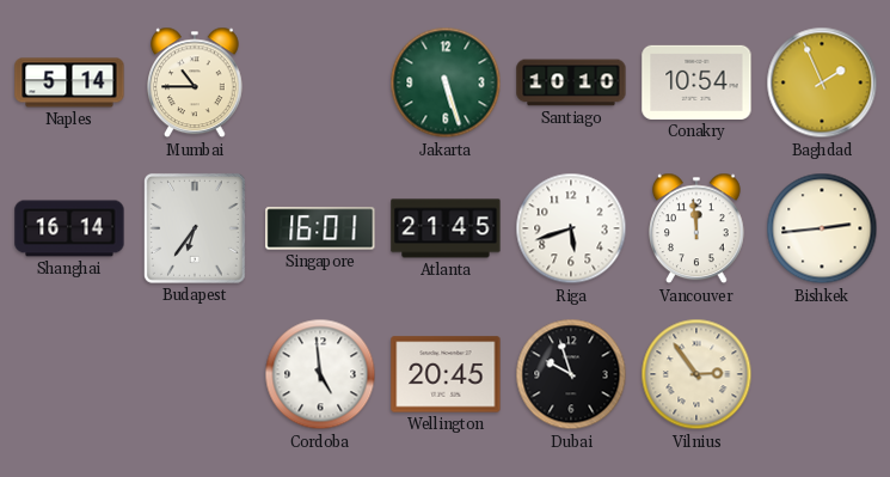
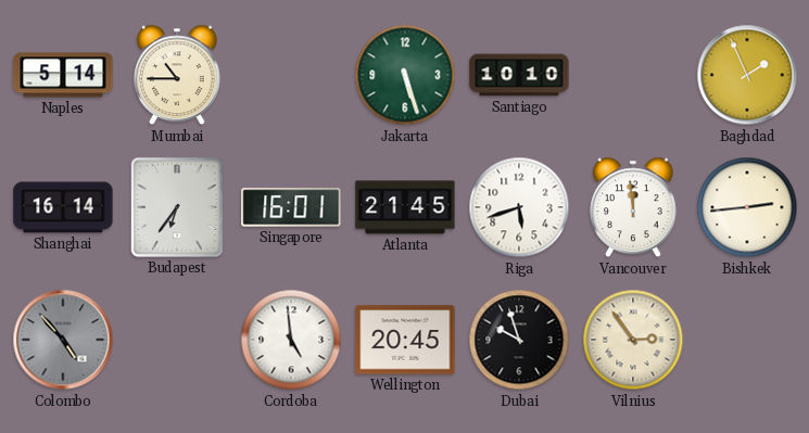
Conakry: 10:54 -> none
Colombo: none -> 4:53
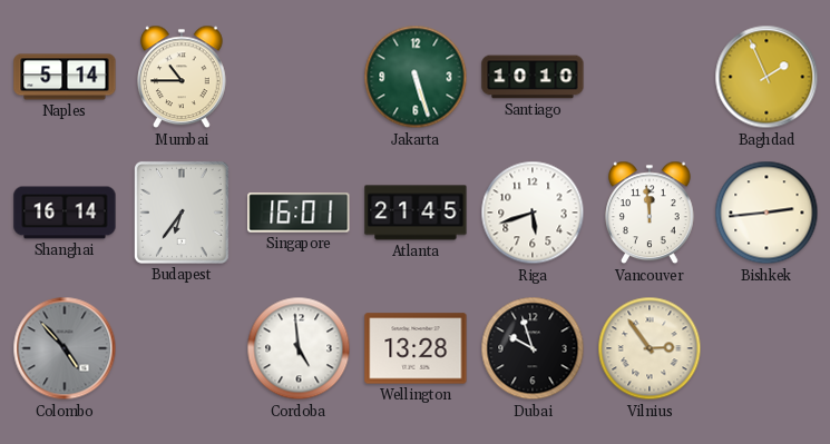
Wellington: 20:45 -> 13:28
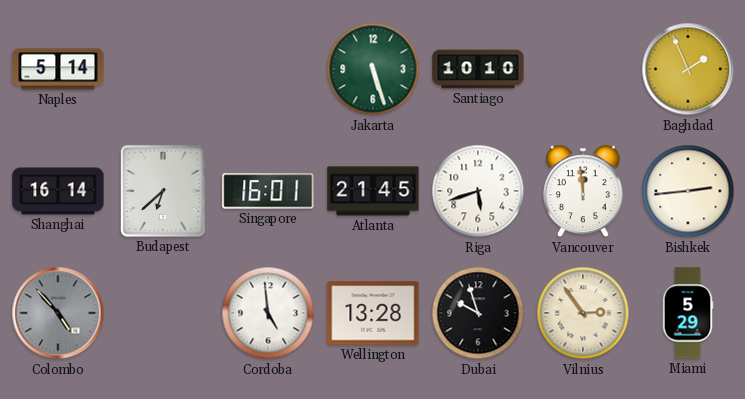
Mumbai: 10:45 -> none
Budapest: 6:36 -> 6:38
Miami: none -> 5:29
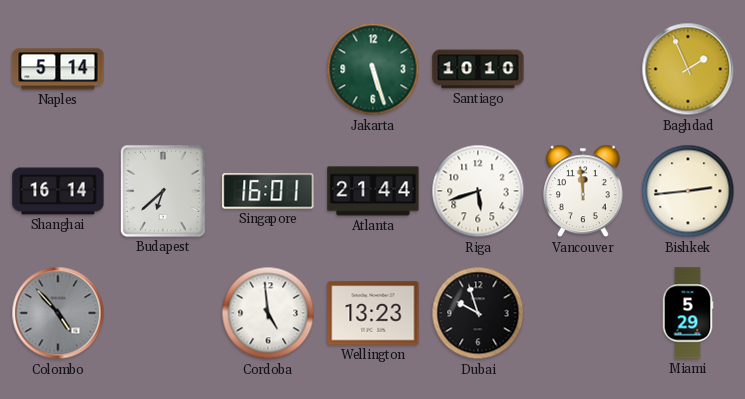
Atlanta: 21:45 -> 21:44
Wellington: 13:28 -> 13:23
Vilnius: 2:54 -> none
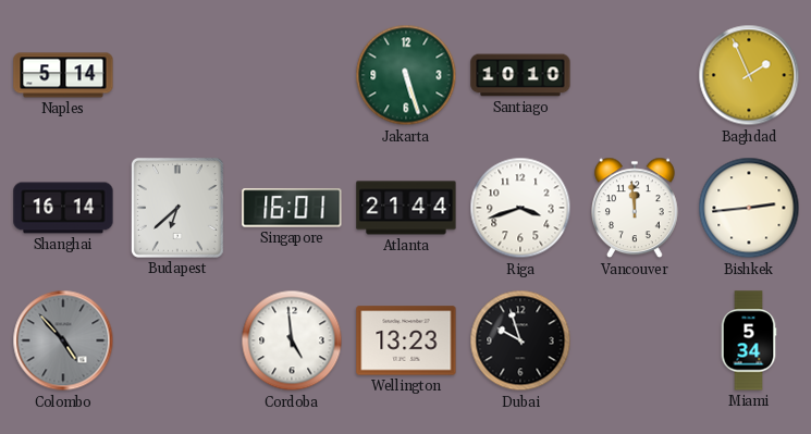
Riga: 5:42 -> 3:42
Miami: 5:29 -> 5:34
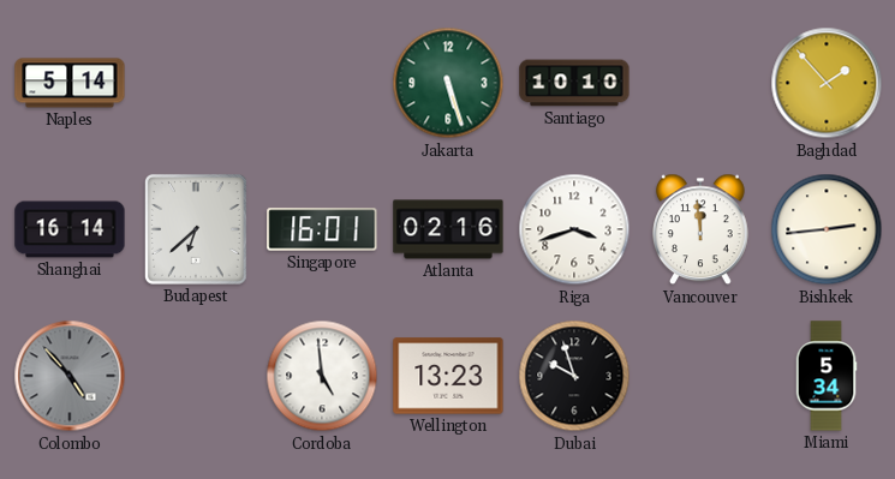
Baghdad: 1:56 -> 1:53
Atlanta: 21:44 -> 02:16
